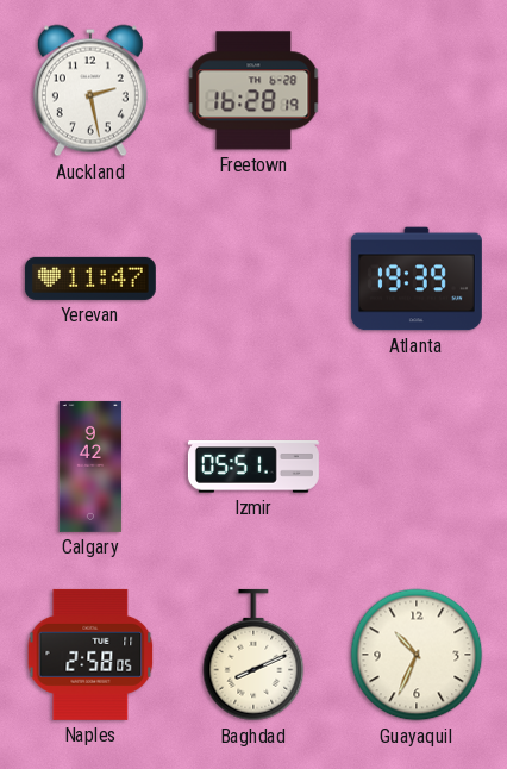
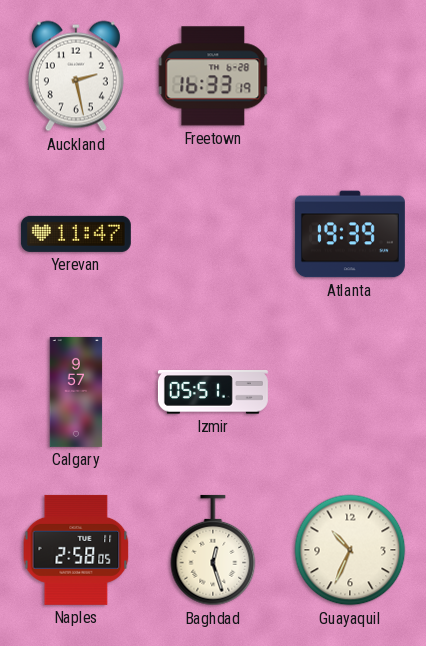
Freetown: 16:28 -> 16:33
Calgary: 9:42 -> 9:57
Baghdad: 8:11 -> 12:27
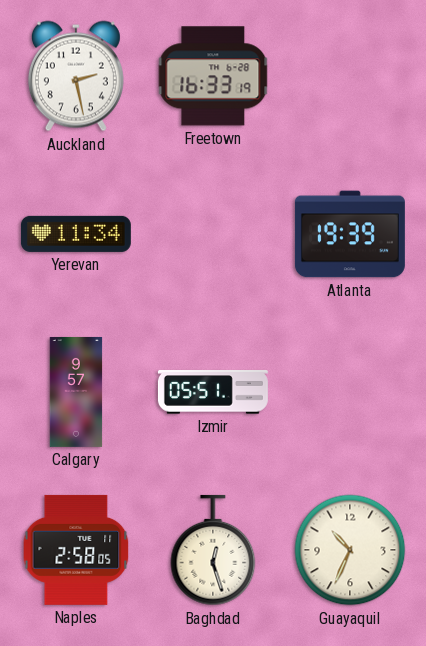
Yerevan: 11:47 -> 11:34
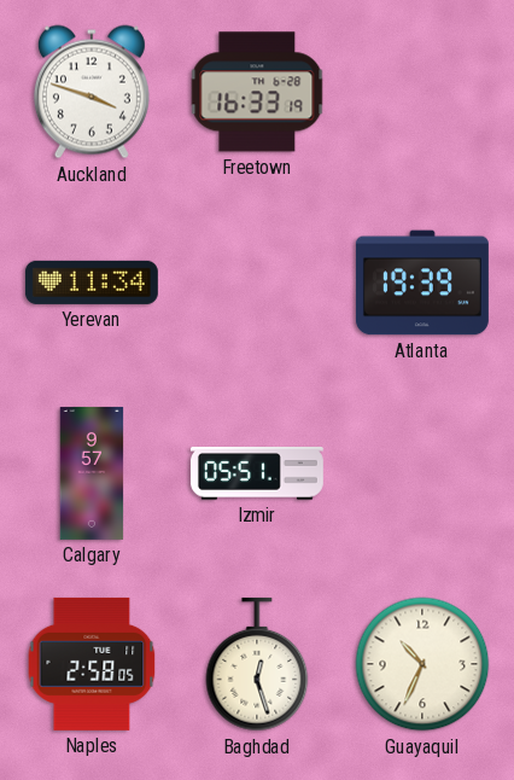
Auckland: 2:28 -> 3:48
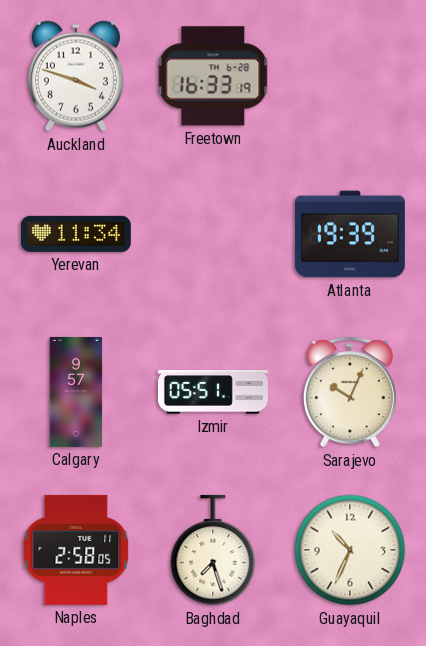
Sarajevo: none -> 10:04
Baghdad: 12:27 -> 7:27
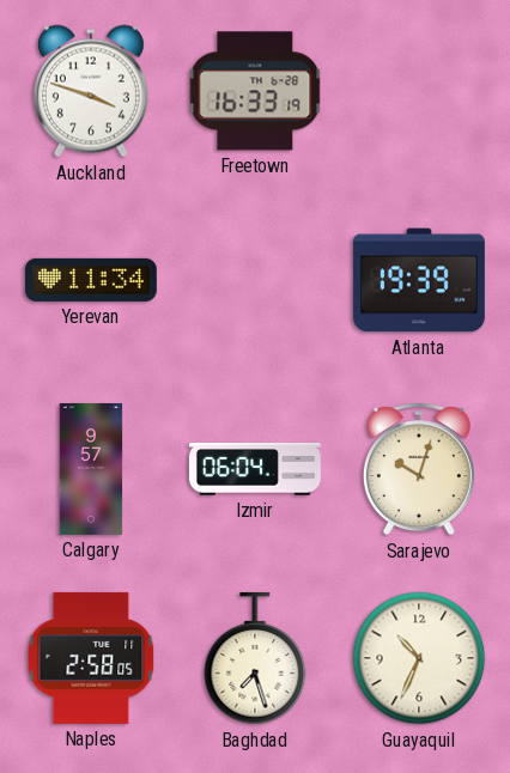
Izmir: 05:51 -> 06:04
Sarajevo: 10:04 -> 10:03
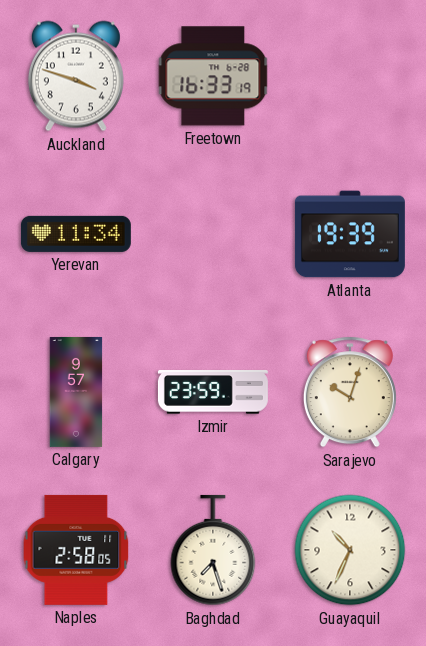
Izmir: 06:04 -> 23:59
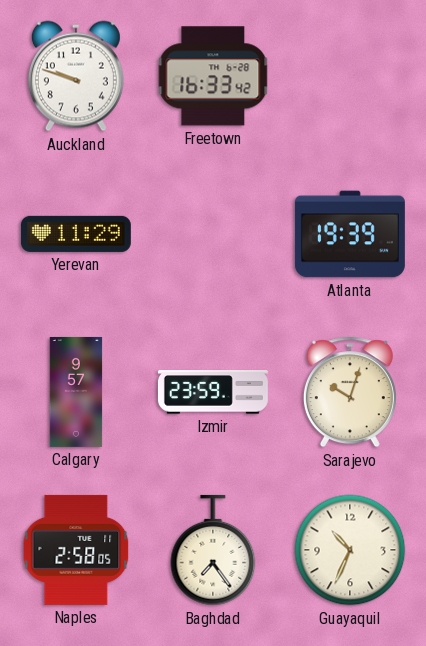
Auckland: 3:48 -> 9:48
Freetown: 16:33:19 -> 16:33:42
Yerevan: 11:34 -> 11:29
Baghdad: 7:27 -> 7:24
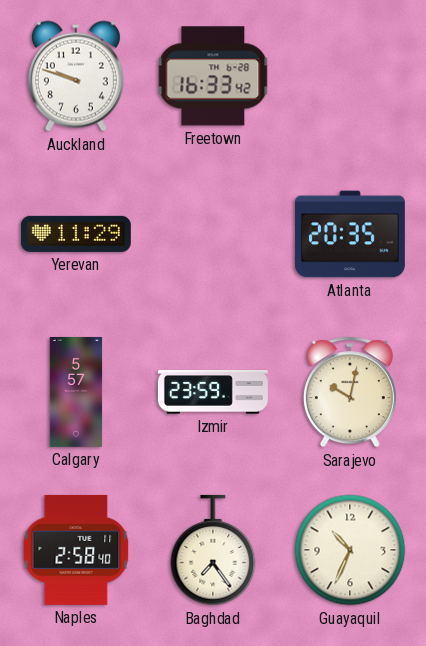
Atlanta: 19:39 -> 20:35
Calgary: 9:57 -> 5:57
Sarajevo: 10:03 -> 10:02
Naples: 2:58:05 -> 2:58:40
